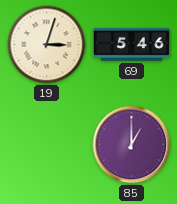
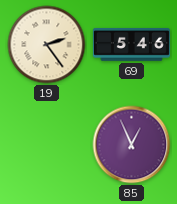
19: 3:03 -> 2:24
85: 1:00 -> 12:56
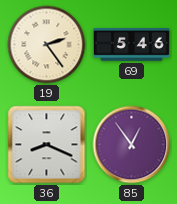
36: none -> 8:19
85: 12:56 -> 12:54
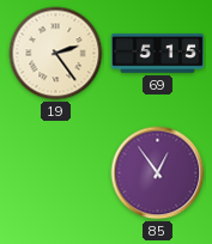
69: 5:46 -> 5:15
36: 8:19 -> none
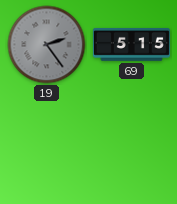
19 dial: cream -> grey
85: 12:54 -> none
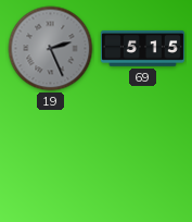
19: 2:24 -> 2:26
